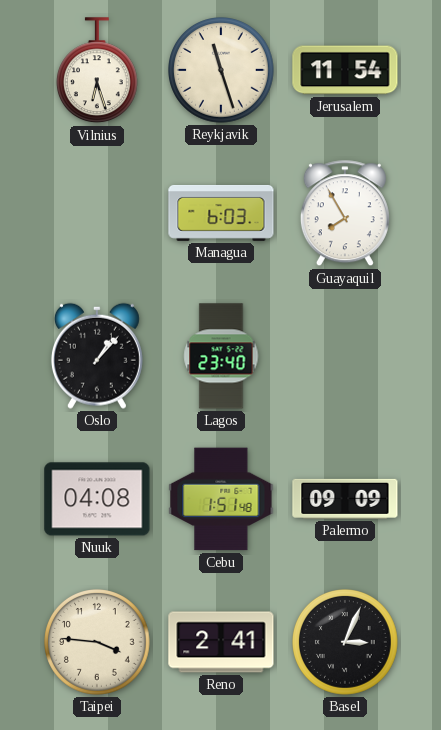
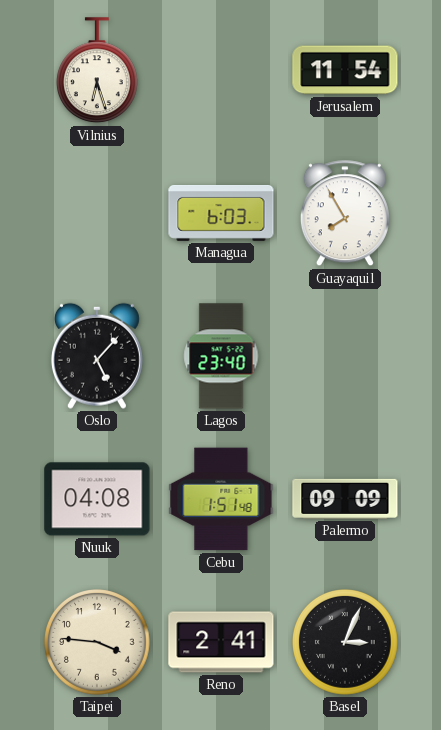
Reykjavik: 11:27 -> none
Oslo: 1:07 -> 5:07
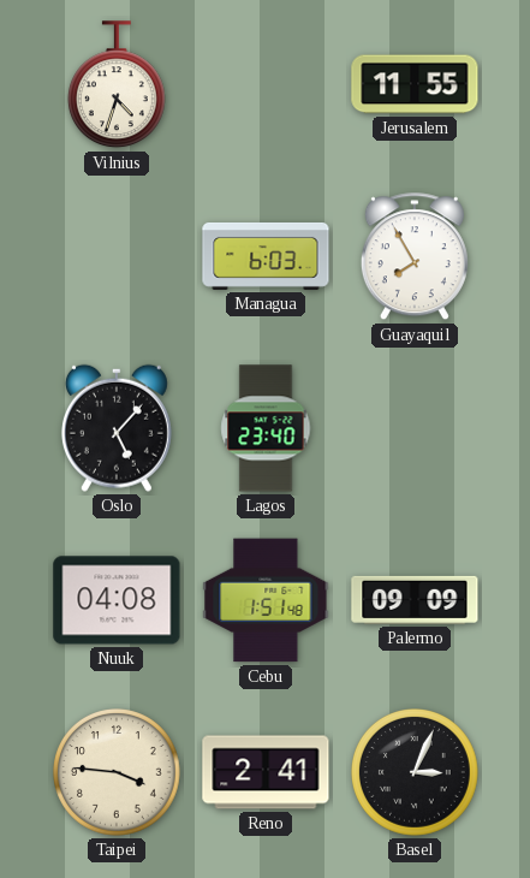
Vilnius: 6:27 -> 4:33
Jerusalem: 11:54 -> 11:55
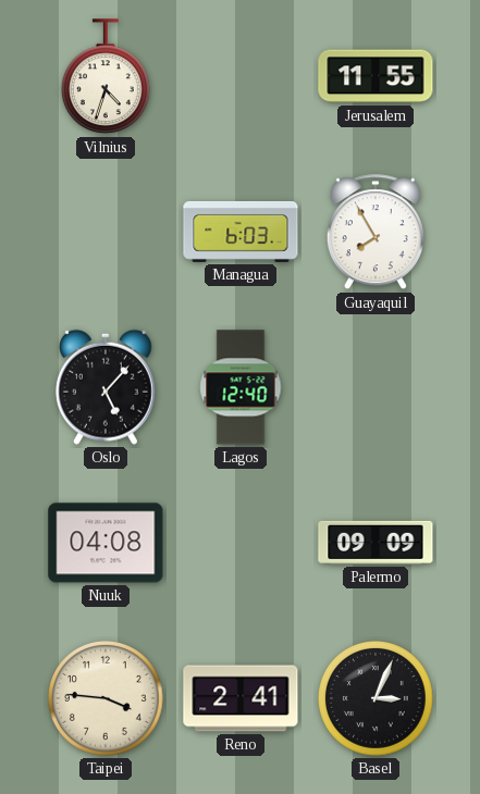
Lagos: 23:40 -> 12:40
Cebu: 1:51 -> none
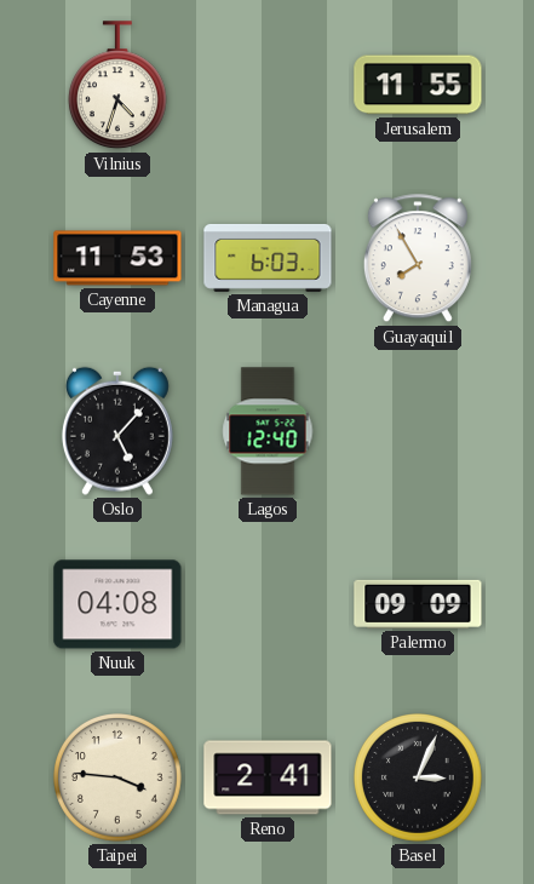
Cayenne: none -> 11:53
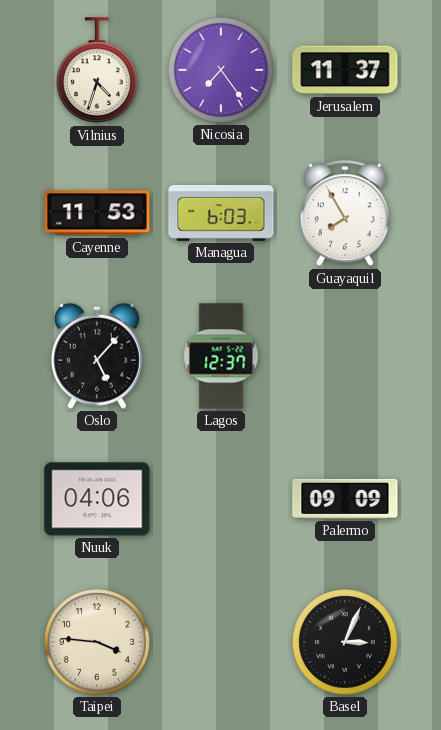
Nicosia: none -> 7:24
Jerusalem: 11:55 -> 11:37
Lagos: 12:40 -> 12:37
Nuuk: 04:08 -> 04:06
Reno: 2:41 -> none
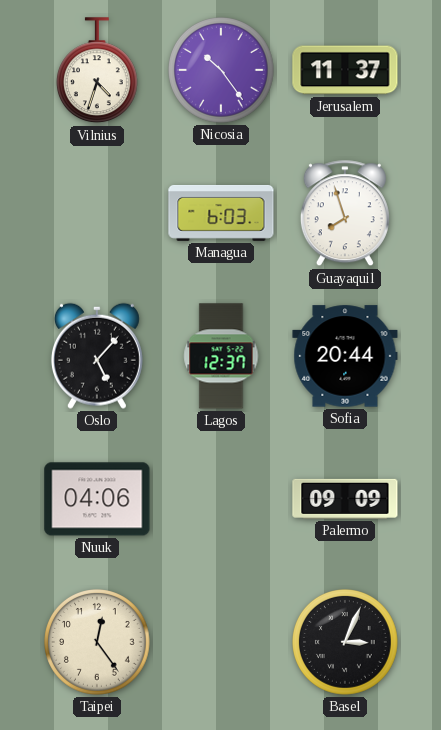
Nicosia: 7:24 -> 10:24
Cayenne: 11:53 -> none
Guayaquil: 7:55 -> 7:57
Sofia: none -> 20:44
Taipei: 3:46 -> 12:24
